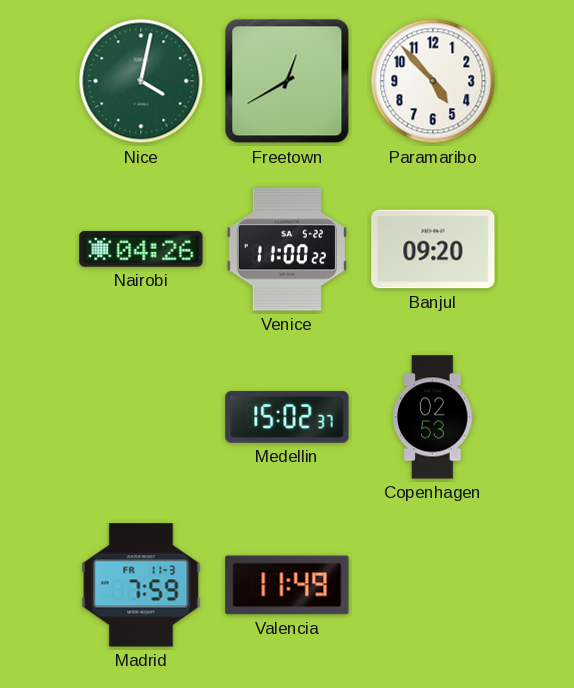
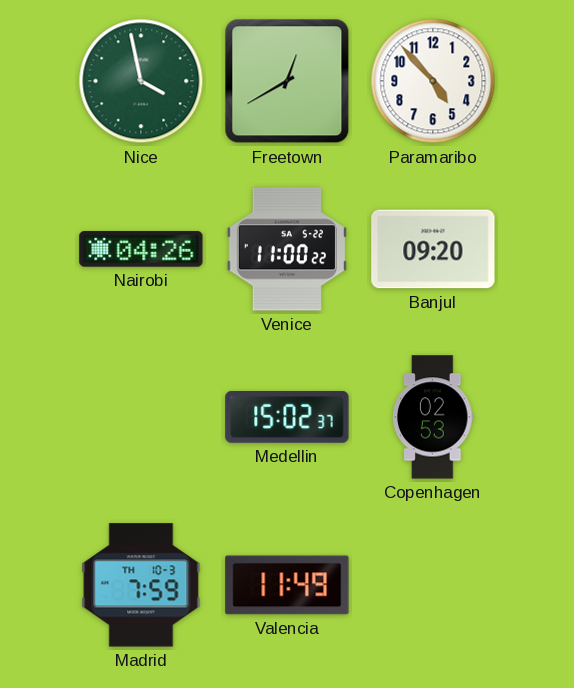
Nice: 4:02 -> 3:58
Madrid date: FR 11-3 -> TH 10-3
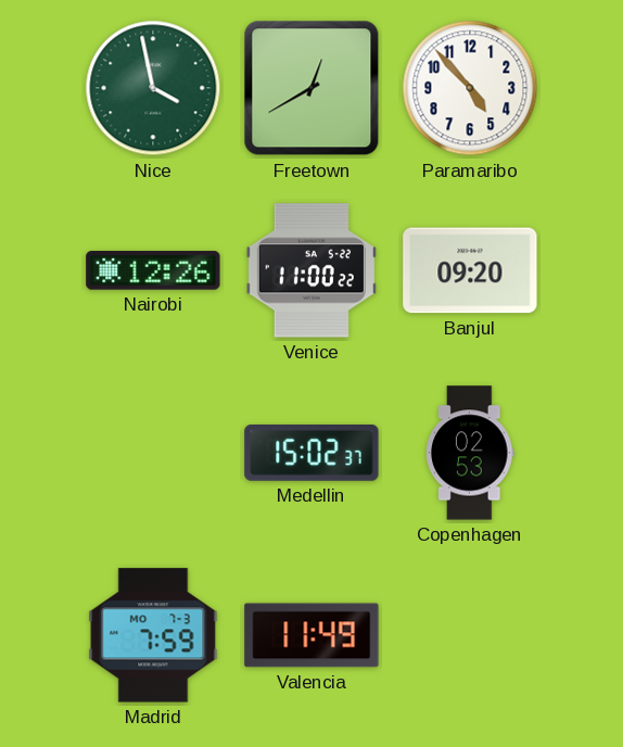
Nairobi: 04:26 -> 12:26
Madrid date: TH 10-3 -> MO 7-3
